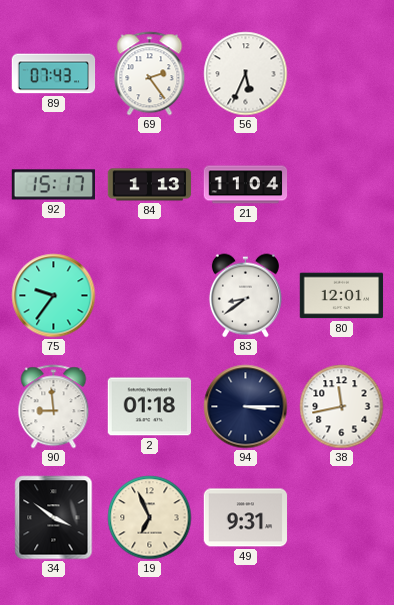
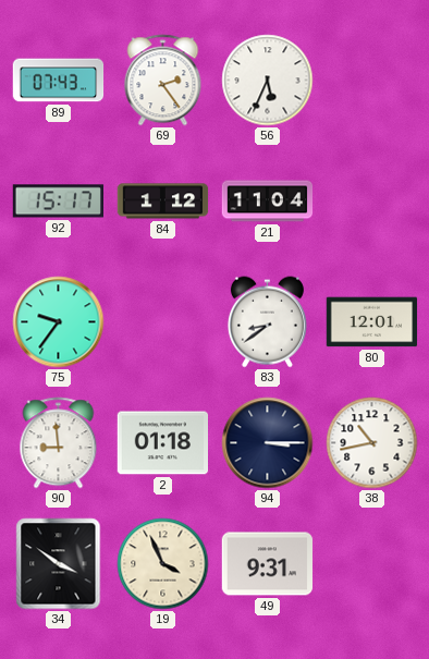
84: 1:13 -> 1:12
38: 11:43 -> 10:43
19: 6:56 -> 3:56
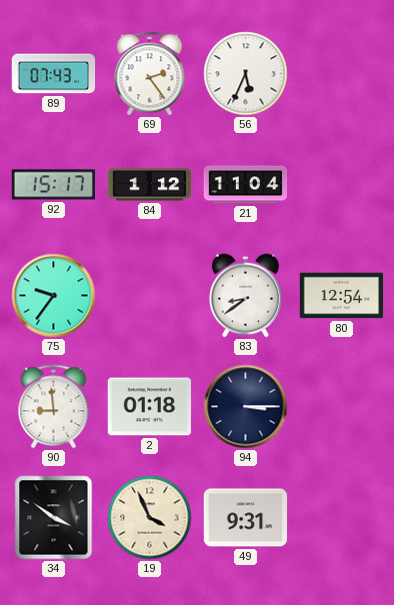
80: 12:01 -> 12:54
38: 10:43 -> none
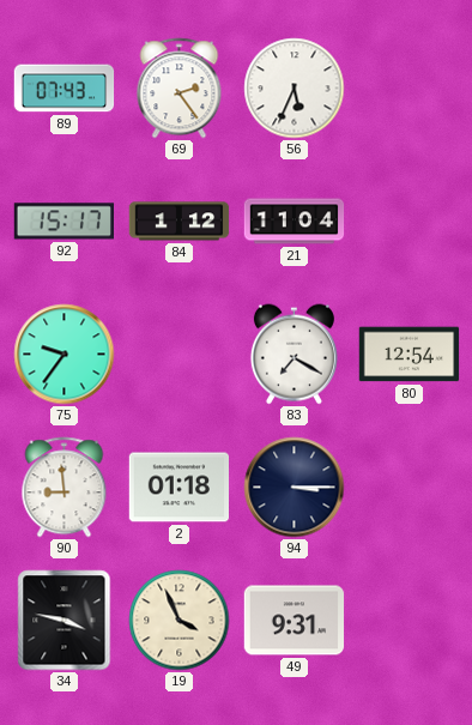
83: 8:39 -> 7:20
34: 3:51 -> 3:47
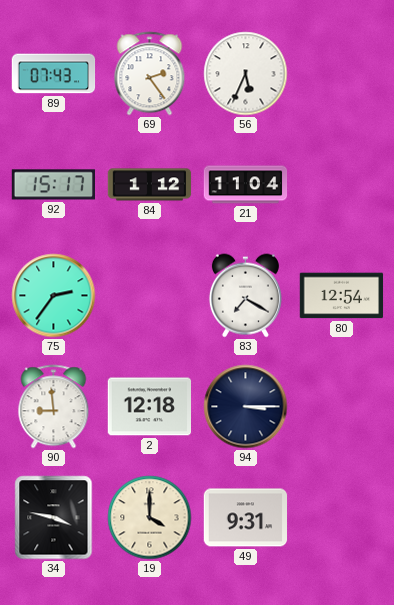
75: 9:36 -> 2:36
2: 01:18 -> 12:18
19: 3:56 -> 4:00
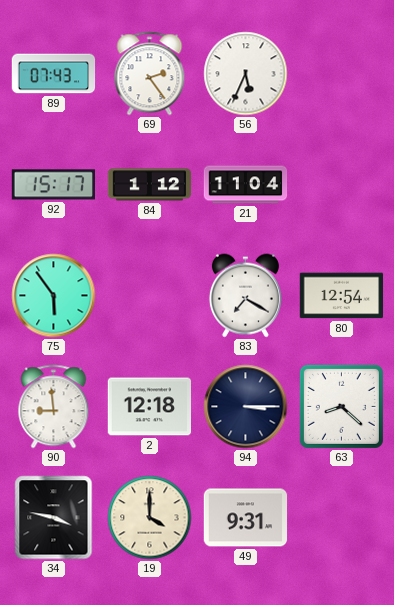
75: 2:36 -> 5:54
63: none -> 8:22
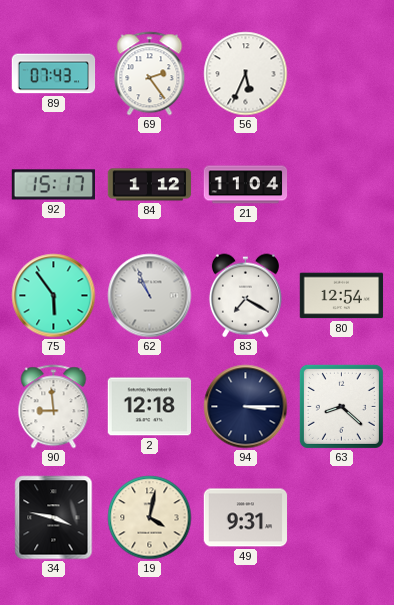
62: none -> 10:56
19: 4:00 -> 4:02
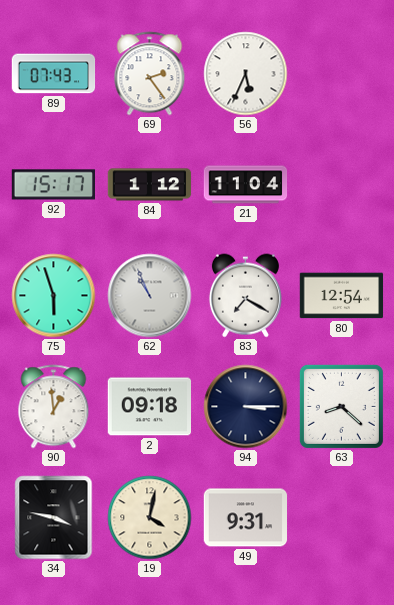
75: 5:54 -> 5:57
90: 8:59 -> 12:59
2: 12:18 -> 09:18
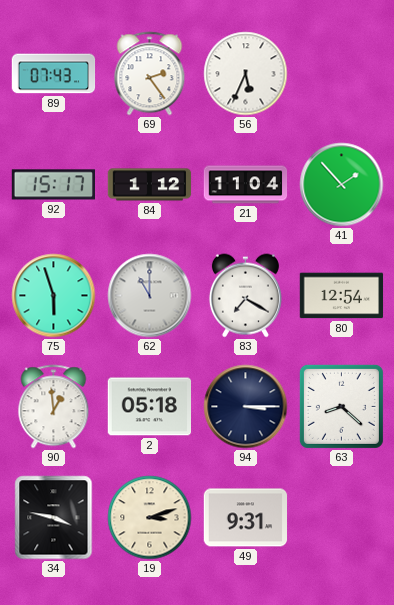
41: none -> 1:53
62: 10:56 -> 11:00
2: 09:18 -> 05:18
19: 4:02 -> 3:12
